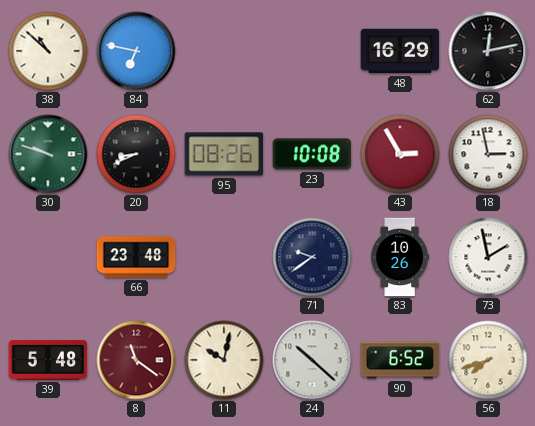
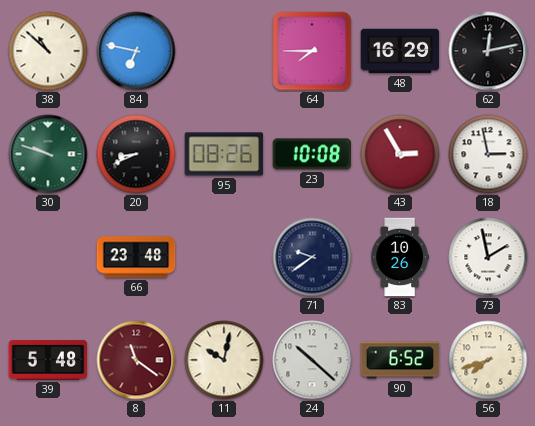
64: none -> 7:45
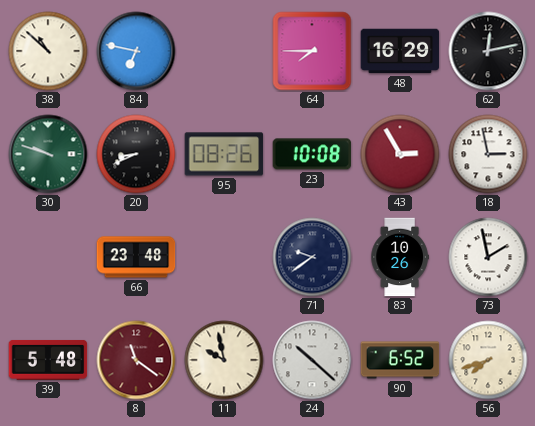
11: 10:02 -> 9:58
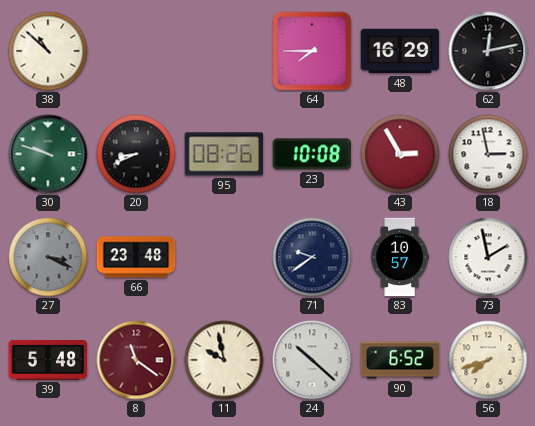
84: 6:47 -> none
27: none -> 3:19
83: 10:26 -> 10:57
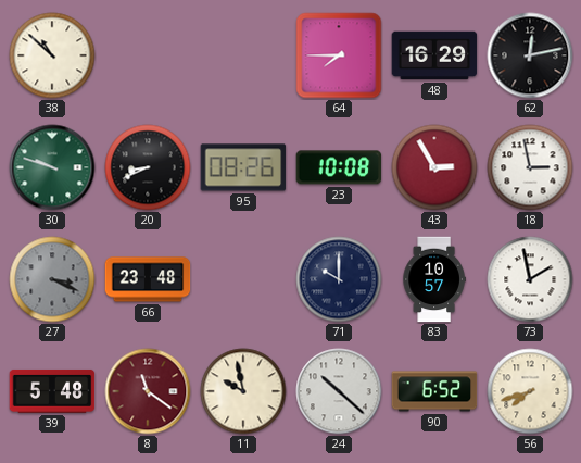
71: 9:39 -> 10:00
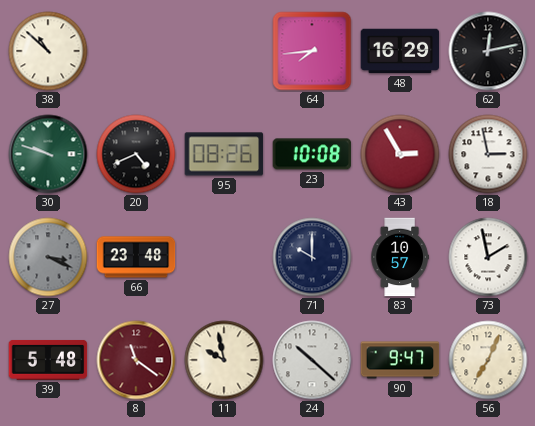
64: 7:45 -> 7:44
20: 8:41 -> 4:41
90: 6:52 -> 9:47
56: 7:42 -> 7:04
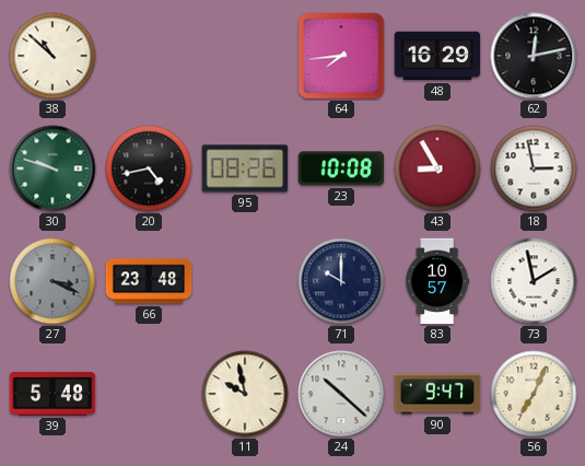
20: 4:41 -> 4:43
43: 2:55 -> 8:55
8: 11:21 -> none
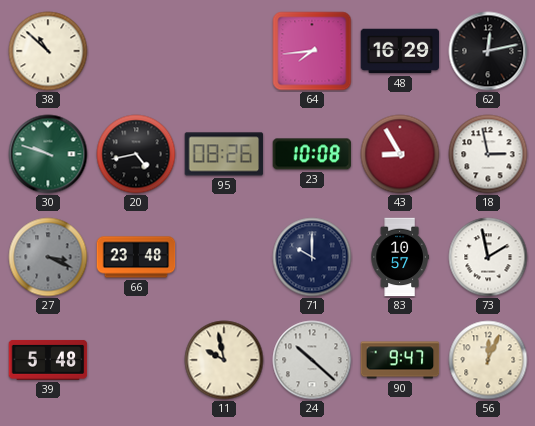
56: 7:04 -> 12:04
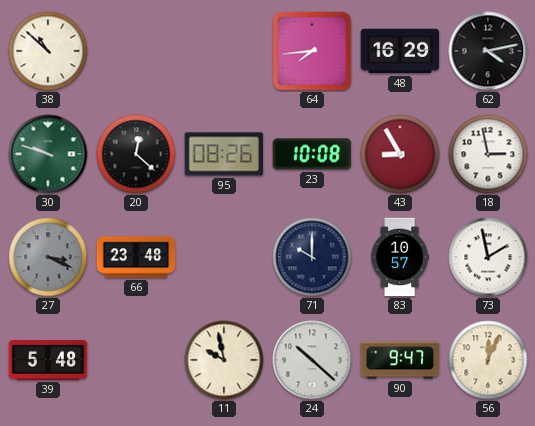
62: 12:13 -> 4:13
20: 4:43 -> 12:22
